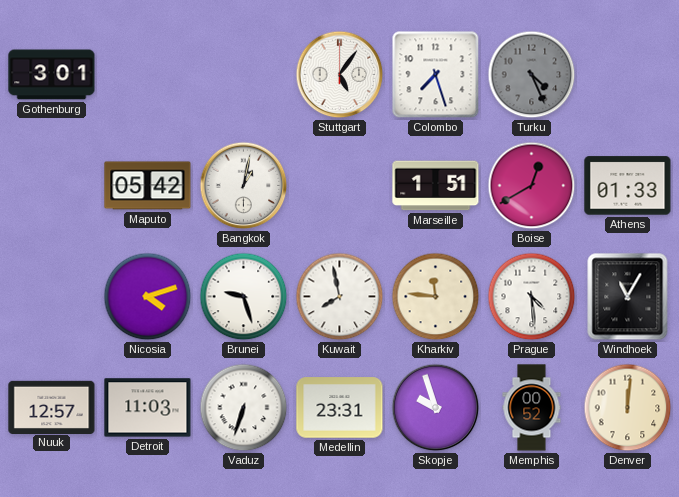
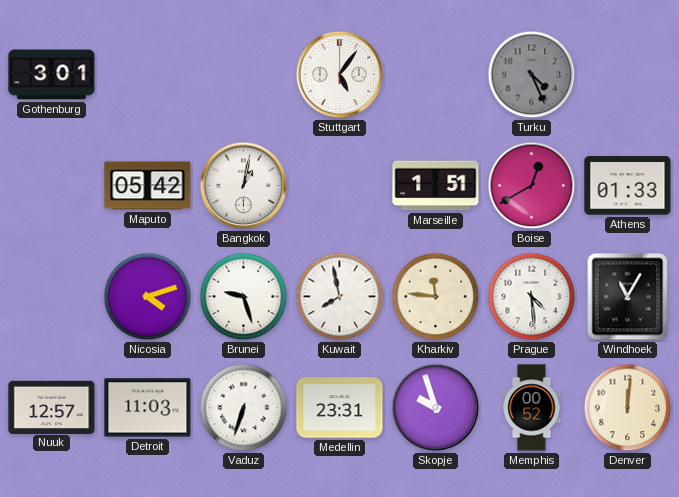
Colombo: 7:27 -> none
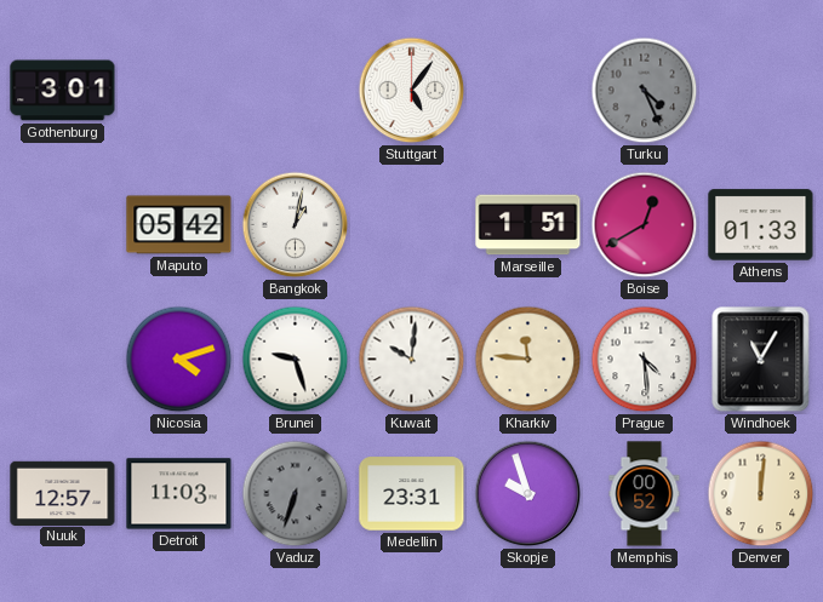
Kuwait: 7:58 -> 10:01
Vaduz dial: white -> grey
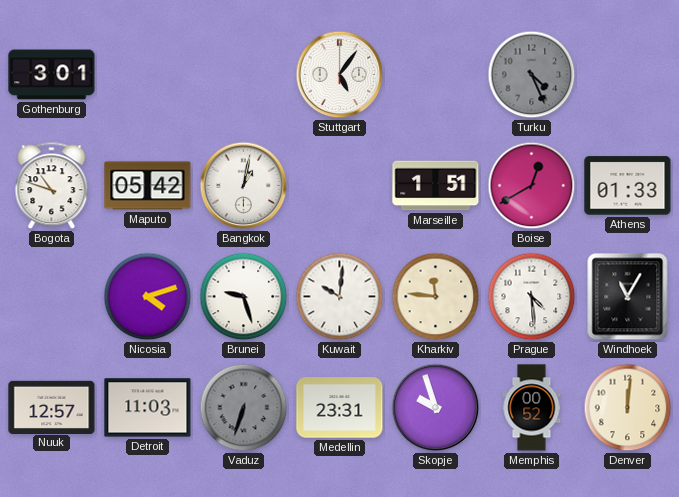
Bogota: none -> 10:48
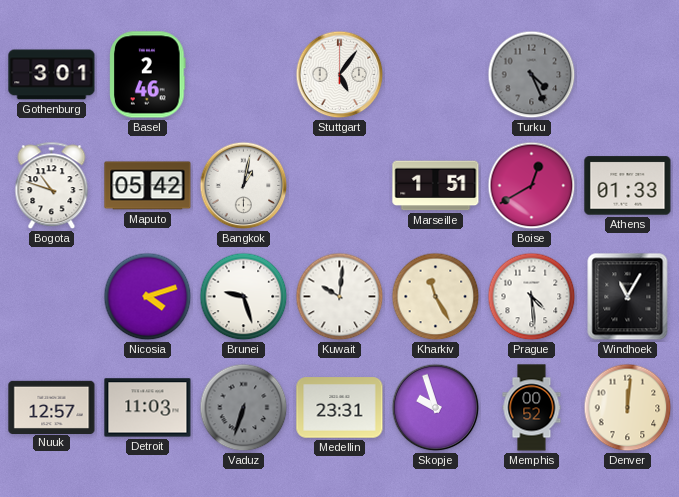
Basel: none -> 2:46
Kharkiv: 11:46 -> 11:25
